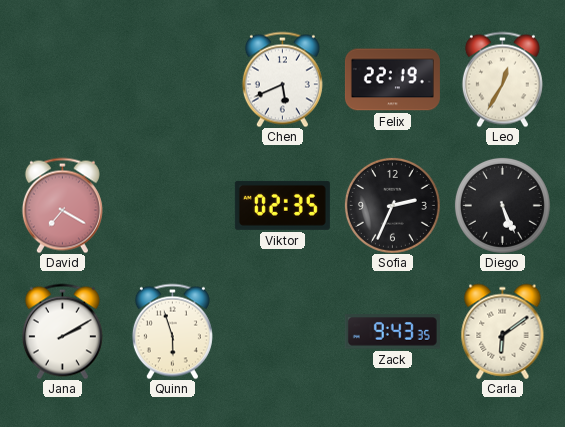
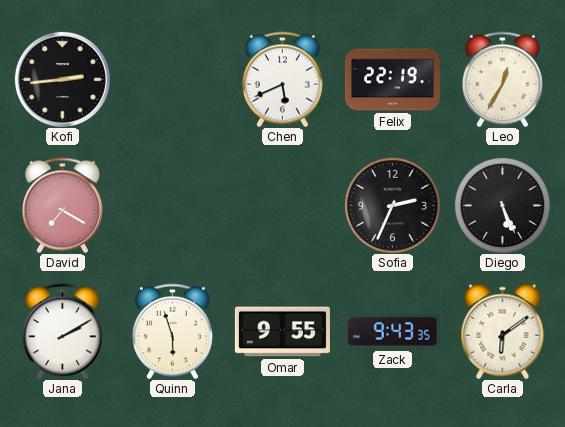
Kofi: none -> 2:44
Viktor: 02:35 -> none
Omar: none -> 9:55
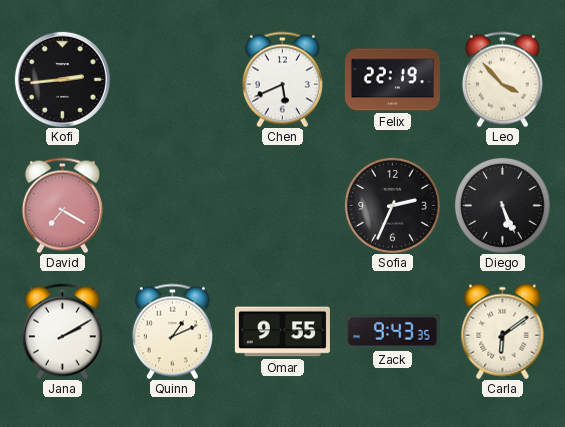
Leo: 12:35 -> 3:53
Quinn: 5:57 -> 1:11
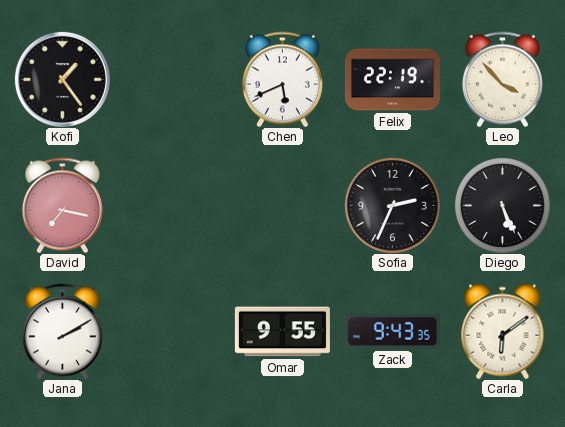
Kofi: 2:44 -> 1:24
David: 7:20 -> 7:17
Quinn: 1:11 -> none
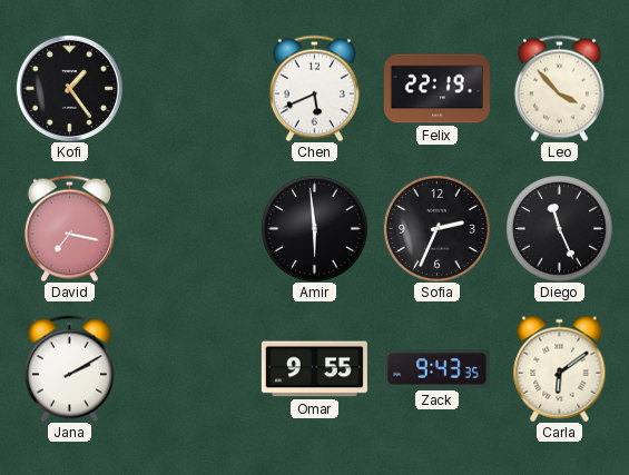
Amir: none -> 5:59
Diego: 5:26 -> 11:26
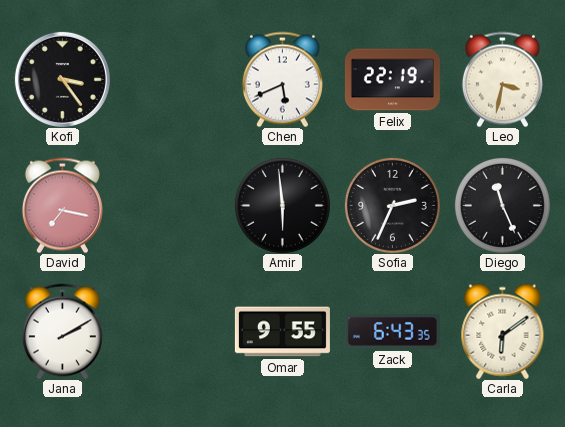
Kofi: 1:24 -> 3:24
Leo: 3:53 -> 3:32
Zack: 9:43 -> 6:43
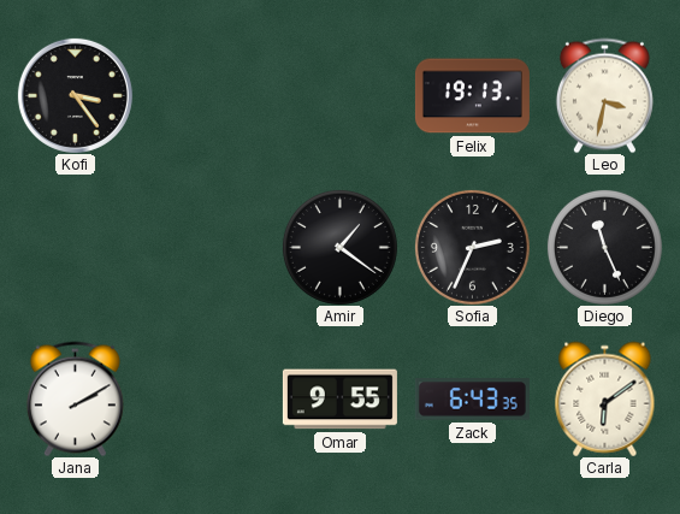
Chen: 5:41 -> none
Felix: 22:19 -> 19:13
David: 7:17 -> none
Amir: 5:59 -> 1:21
